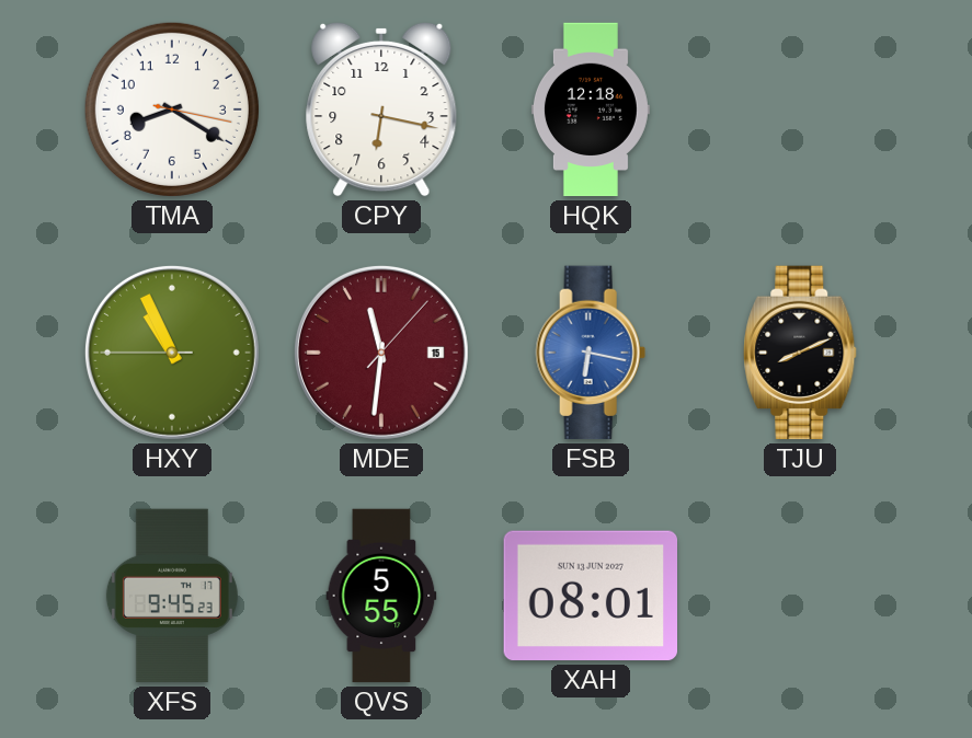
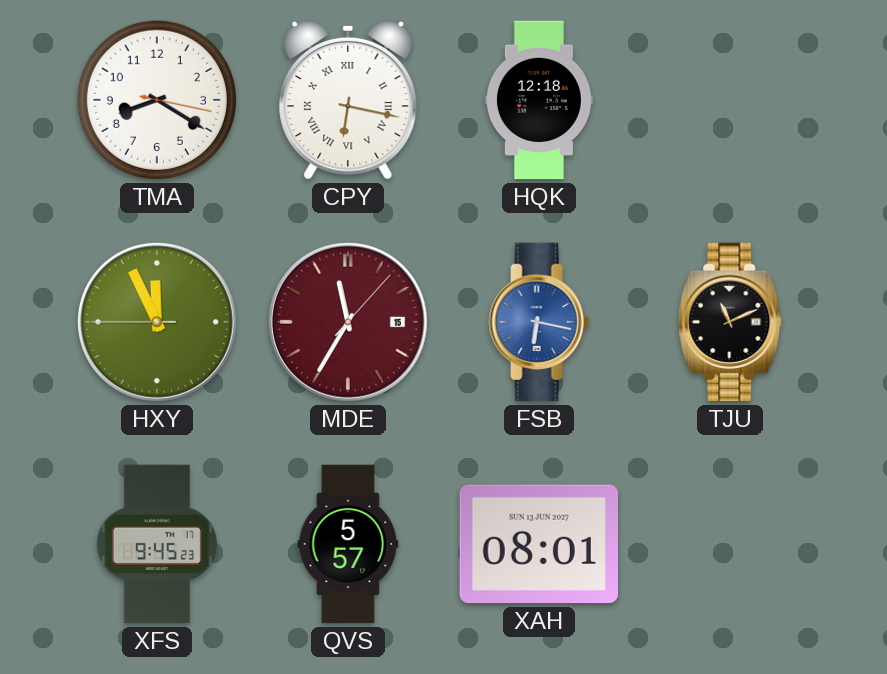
CPY numerals: Arabic -> Roman
HXY: 10:55 -> 11:55
MDE: 11:31 -> 11:35
TJU: 8:11 -> 11:11
QVS: 5:55 -> 5:57
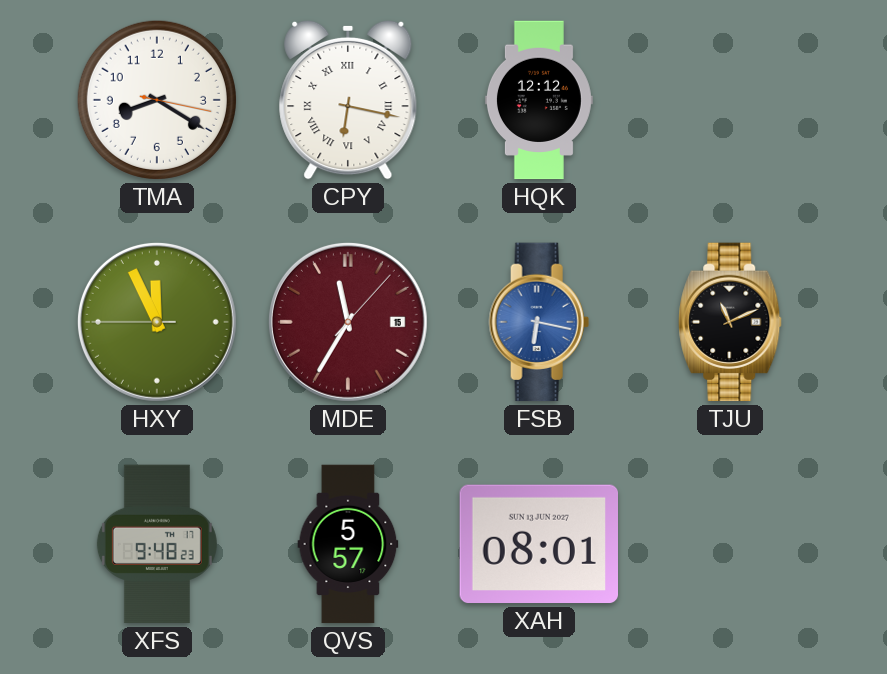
HQK: 12:18 -> 12:12
XFS: 9:45 -> 9:48
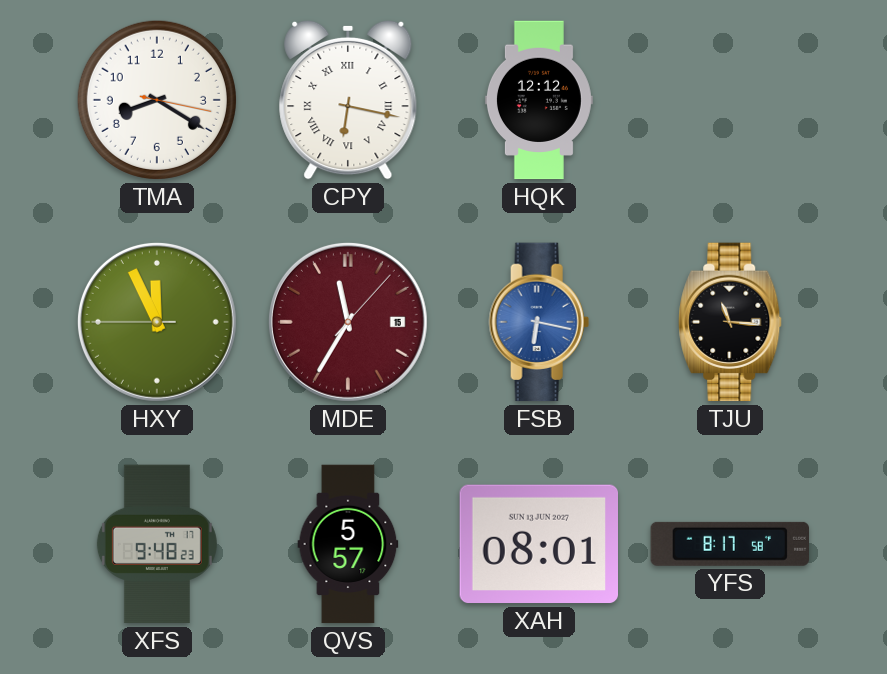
TJU: 11:11 -> 11:16
YFS: none -> 8:17
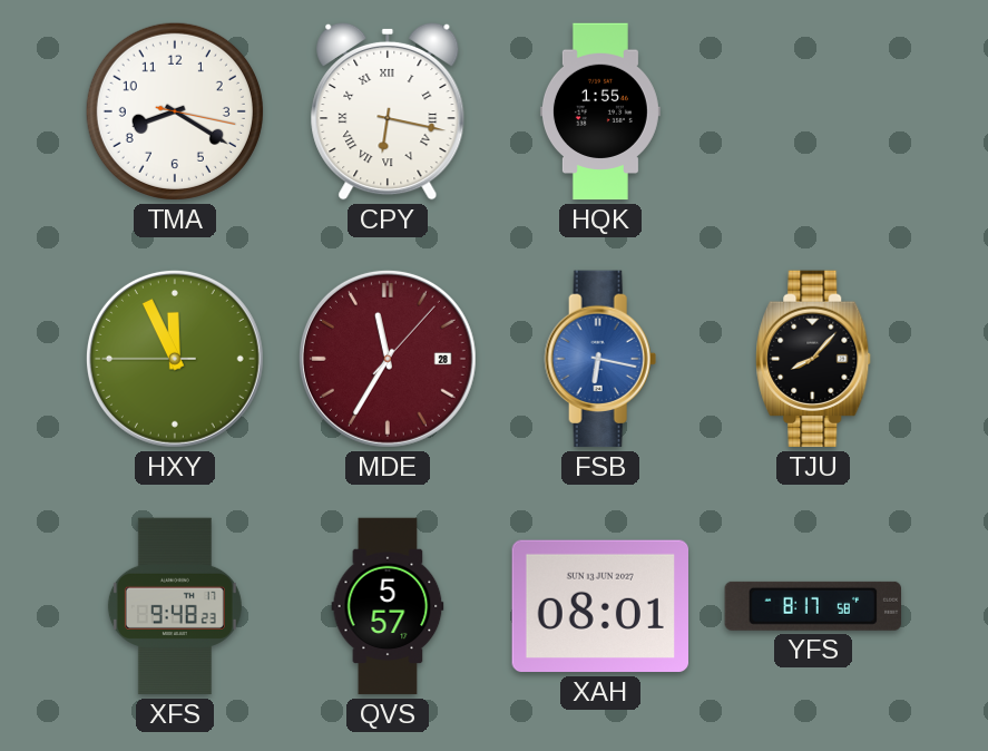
HQK: 12:12 -> 1:55
MDE date: 15 -> 28
TJU: 11:16 -> 8:07
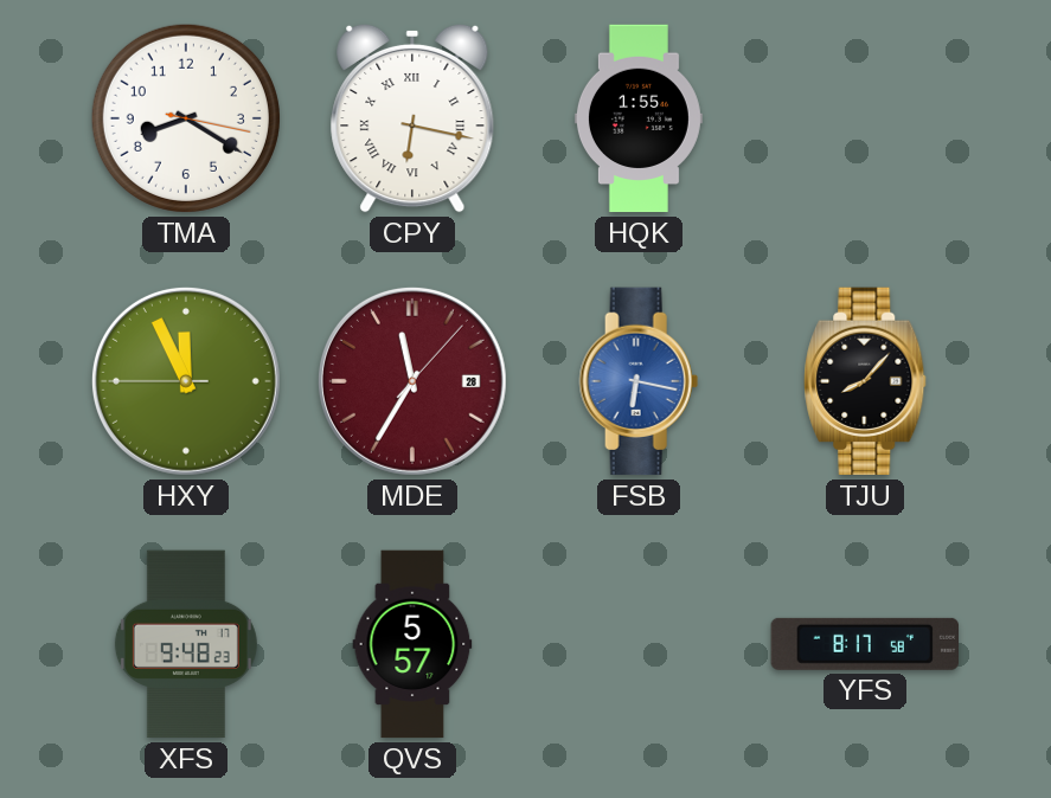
XAH: 08:01 -> none
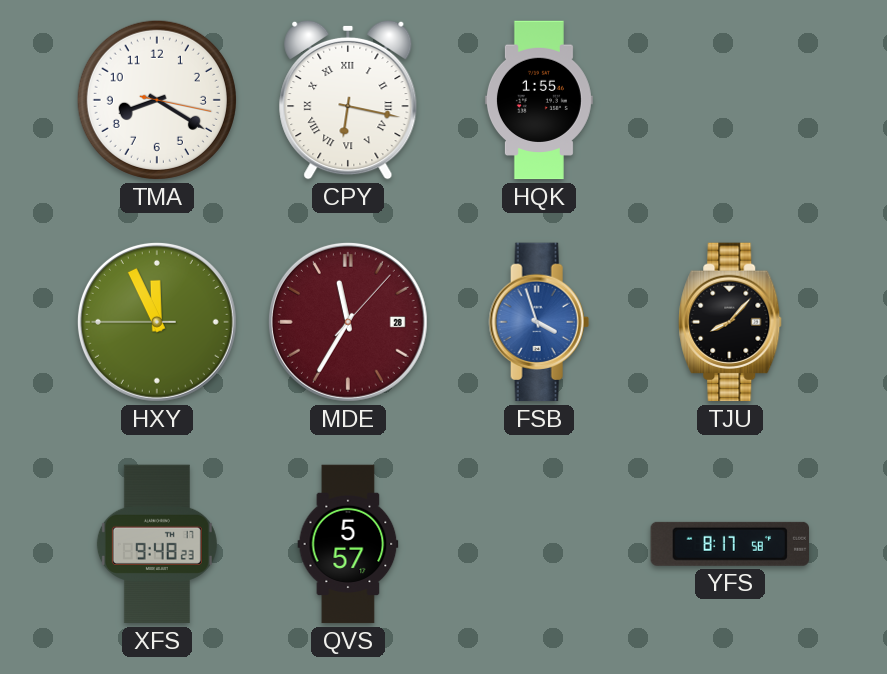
FSB: 6:17 -> 3:57
